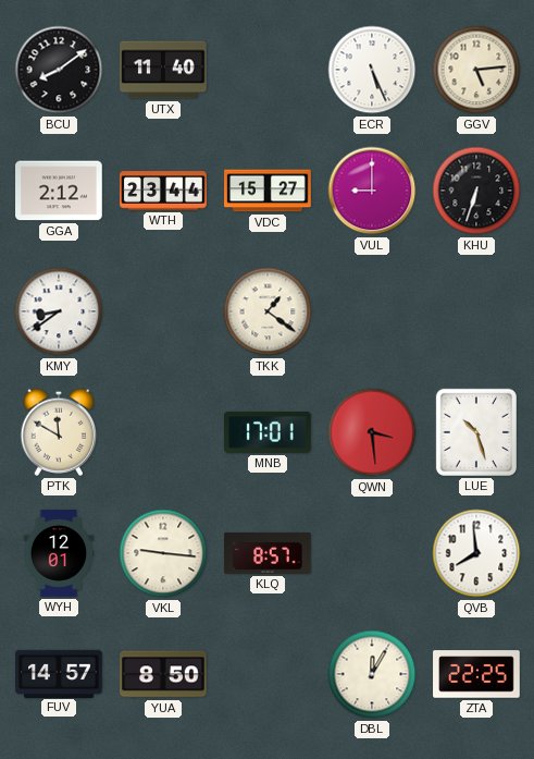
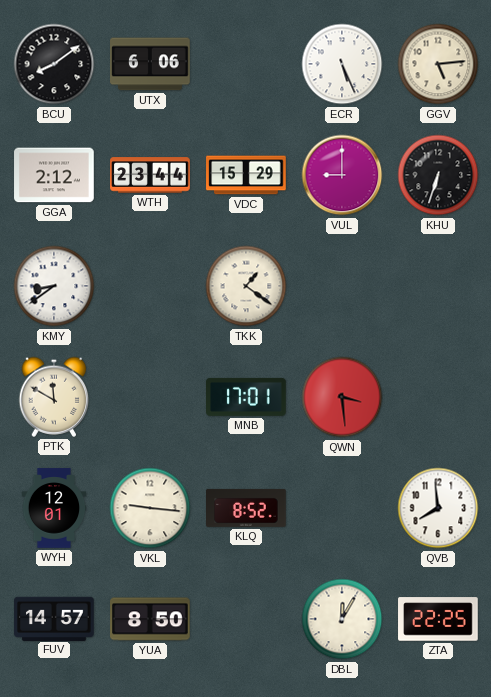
UTX: 11:40 -> 6:06
VDC: 15:27 -> 15:29
LUE: 10:27 -> none
KLQ: 8:57 -> 8:52
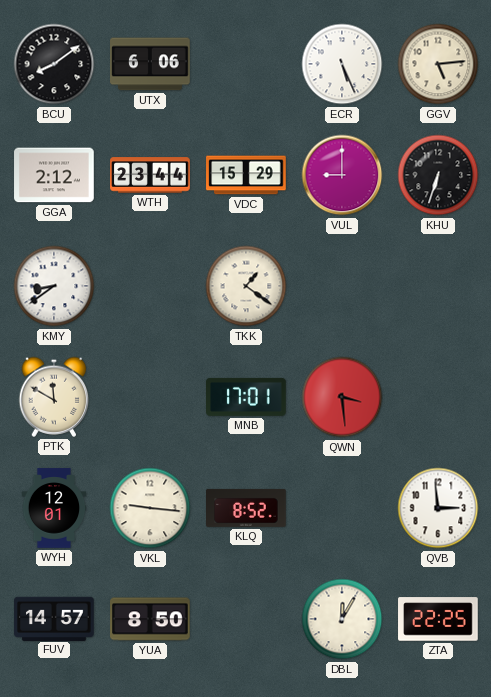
QVB: 7:59 -> 2:59
